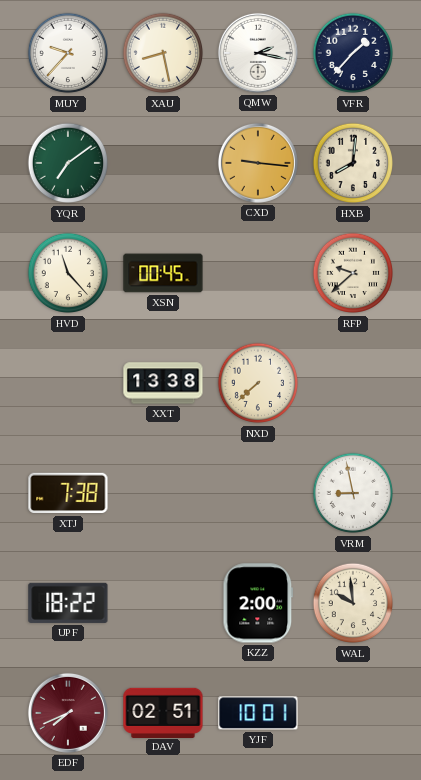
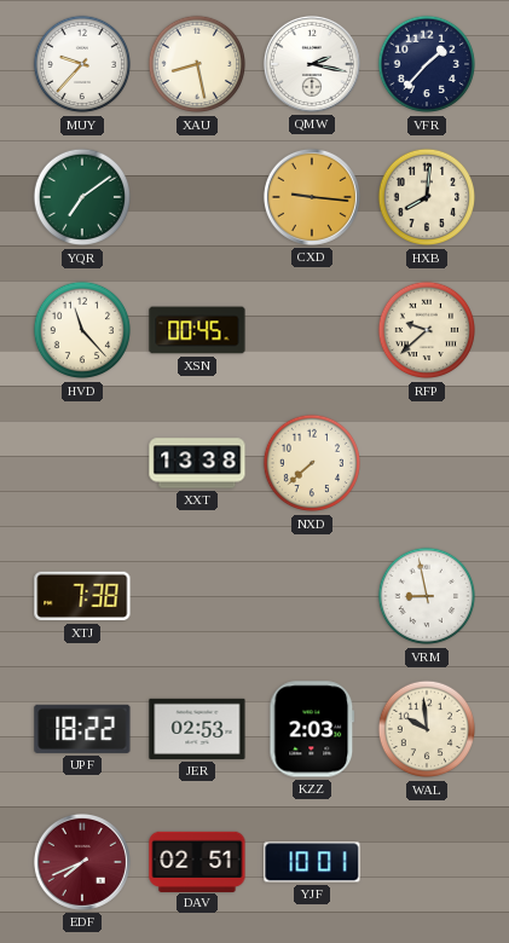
JER: none -> 02:53
KZZ: 2:00 -> 2:03
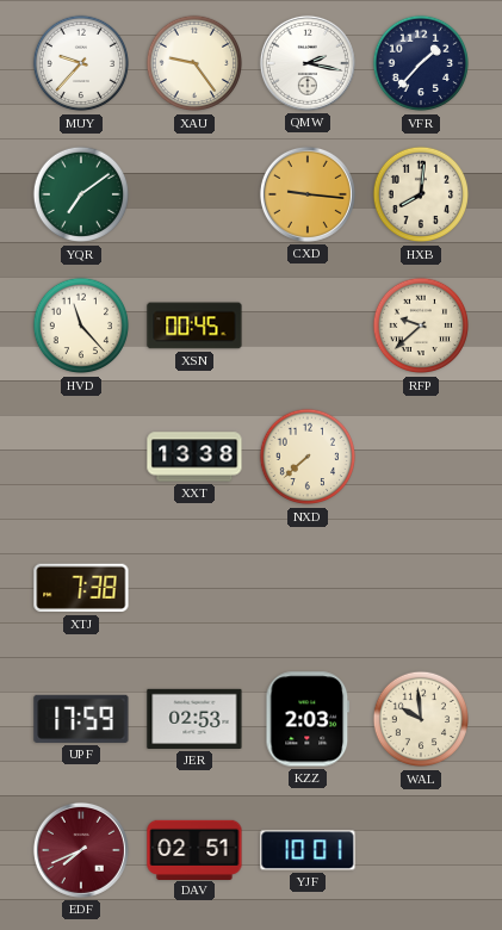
XAU: 8:28 -> 9:24
VRM: 8:58 -> none
UPF: 18:22 -> 17:59
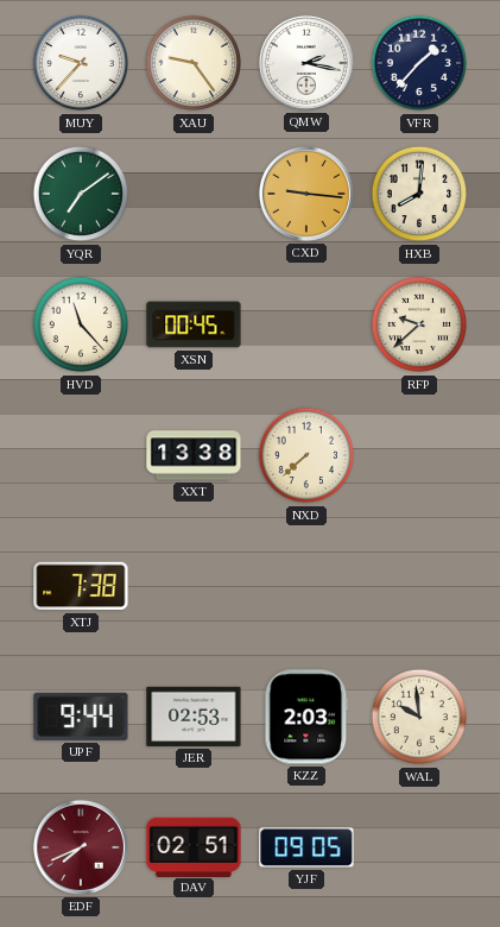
UPF: 17:59 -> 9:44
YJF: 10:01 -> 09:05
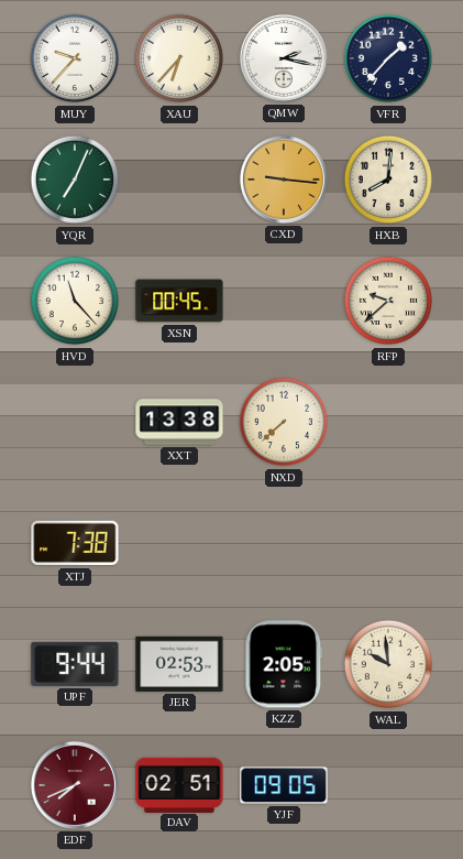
XAU: 9:24 -> 6:37
YQR: 7:09 -> 7:04
KZZ: 2:03 -> 2:05
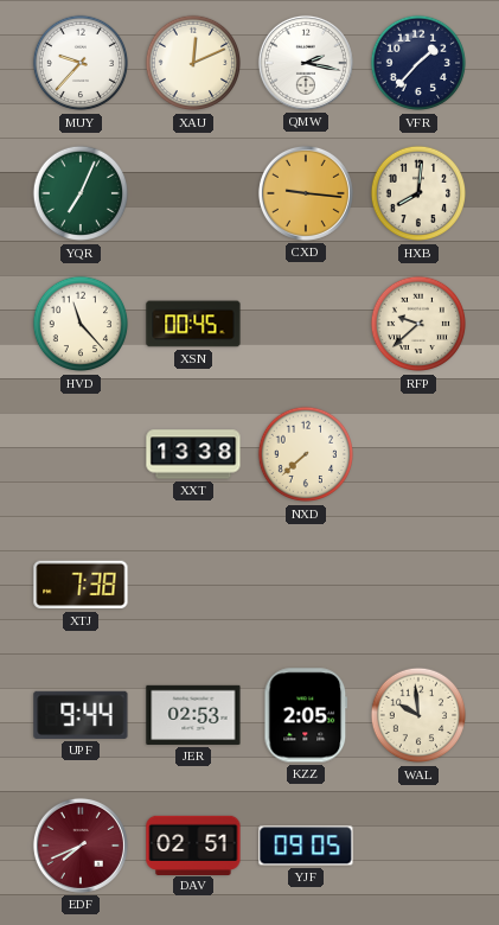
XAU: 6:37 -> 12:11
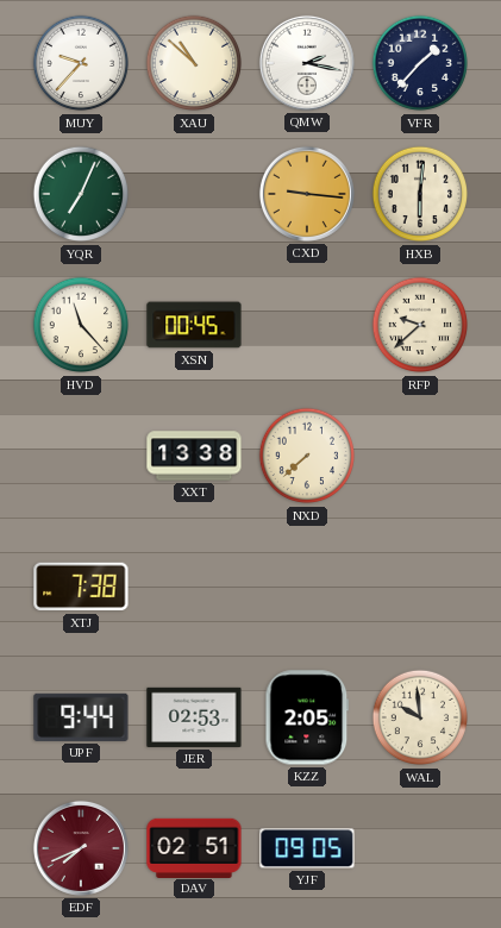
XAU: 12:11 -> 10:52
HXB: 8:01 -> 6:01
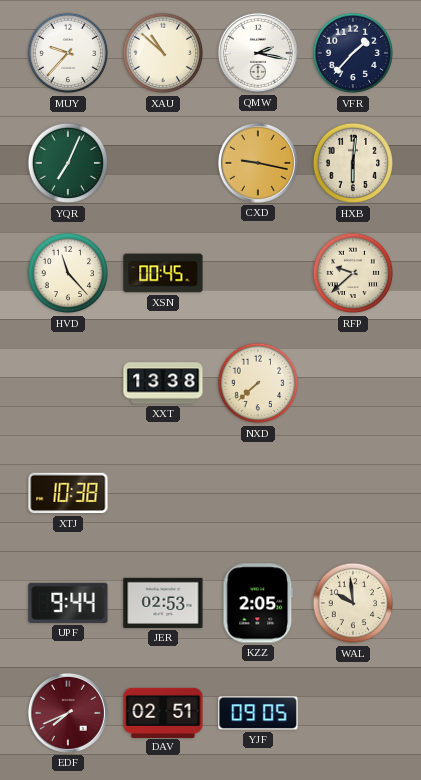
CXD: 9:16 -> 9:17
XTJ: 7:38 -> 10:38
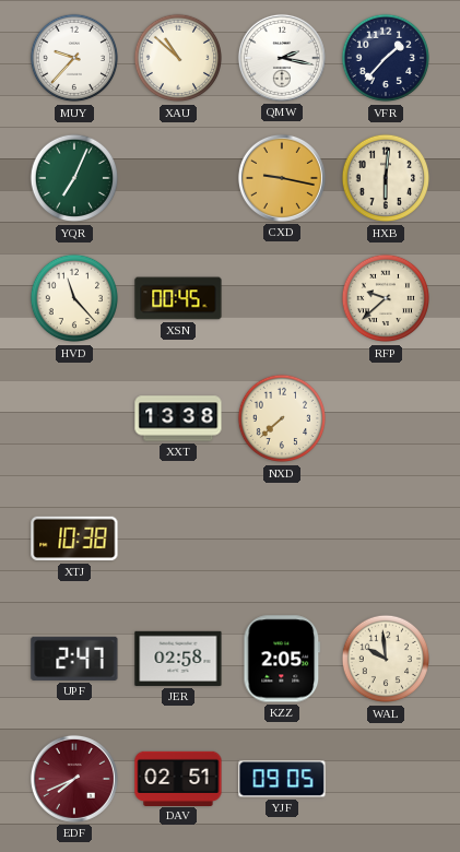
UPF: 9:44 -> 2:47
JER: 02:53 -> 02:58
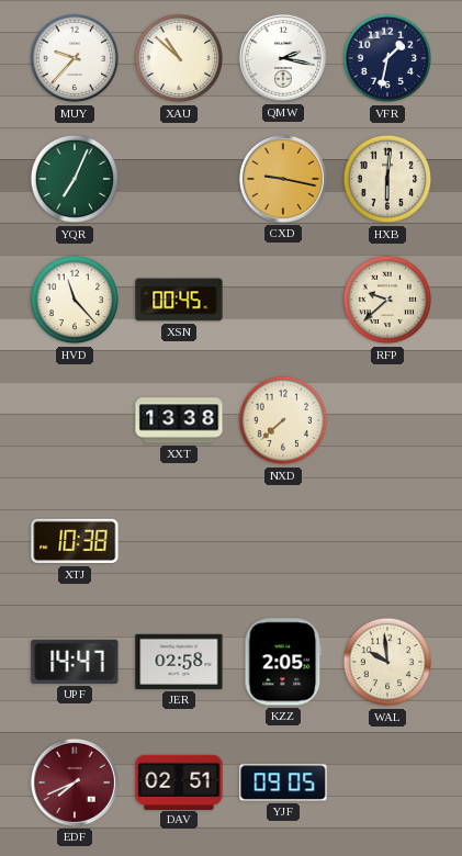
VFR: 1:37 -> 1:32
UPF: 2:47 -> 14:47
